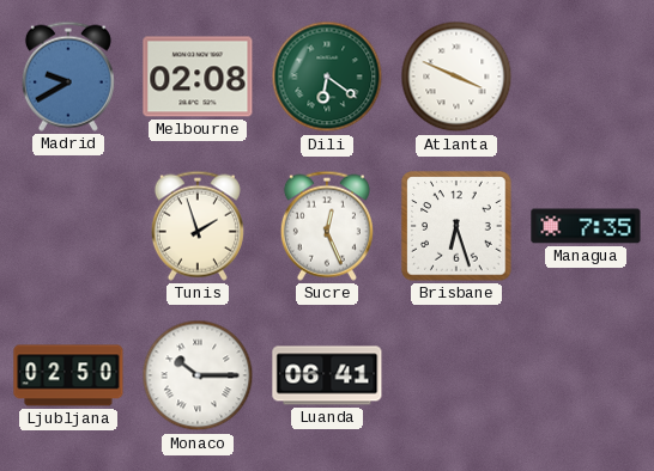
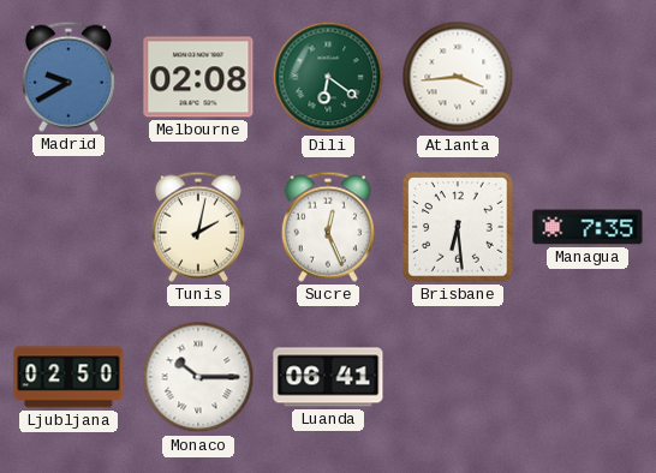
Atlanta: 3:49 -> 3:44
Tunis: 1:57 -> 2:02
Brisbane: 6:27 -> 6:29
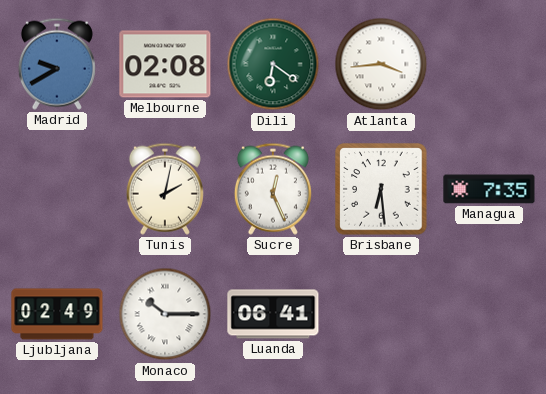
Ljubljana: 02:50 -> 02:49
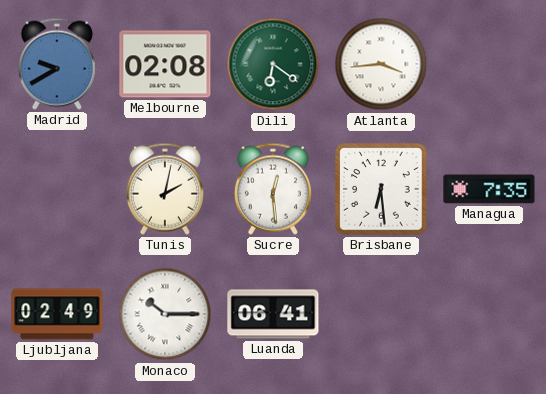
Sucre: 12:26 -> 12:29
